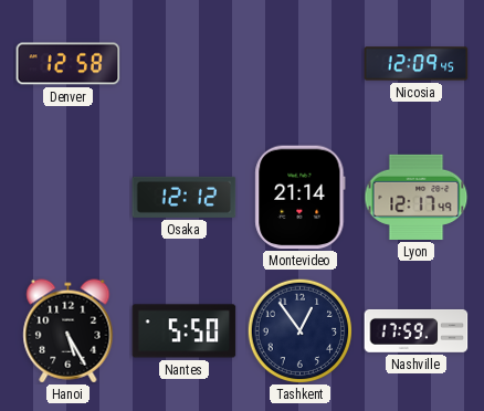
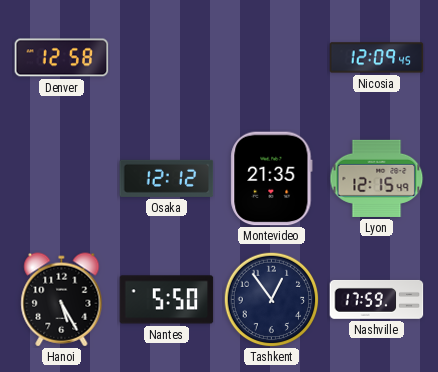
Montevideo: 21:14 -> 21:35
Lyon: 12:17 -> 12:15
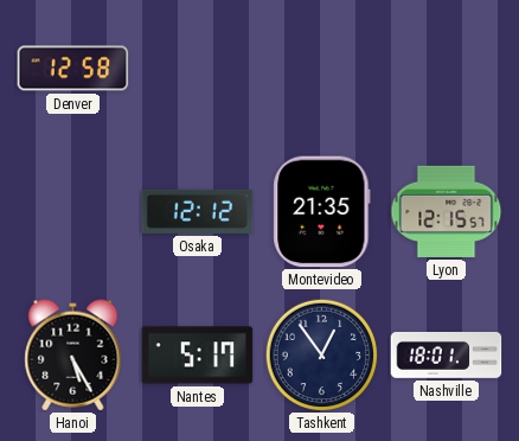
Nicosia: 12:09 -> none
Lyon: 12:15:49 -> 12:15:57
Nantes: 5:50 -> 5:17
Nashville: 17:59 -> 18:01
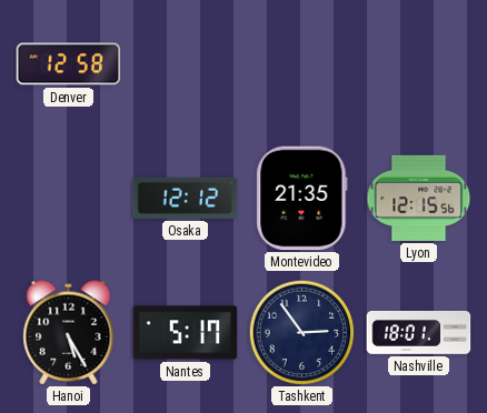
Lyon: 12:15:57 -> 12:15:56
Tashkent: 12:54 -> 2:54
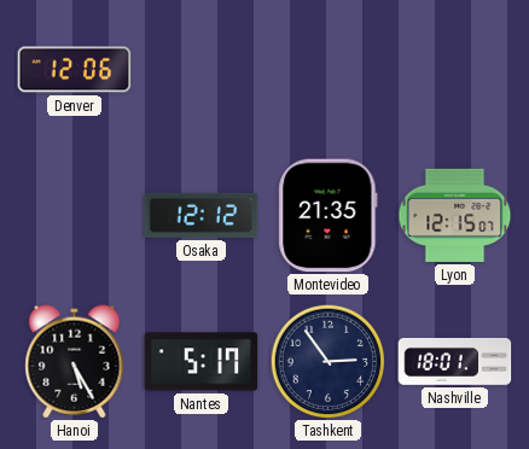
Denver: 12:58 -> 12:06
Lyon: 12:15:56 -> 12:15:07
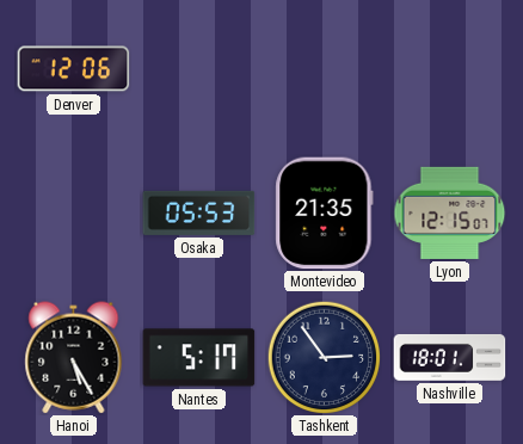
Osaka: 12:12 -> 05:53
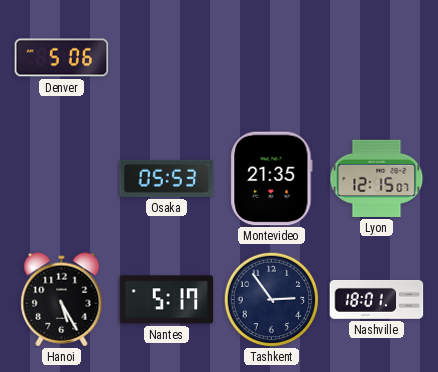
Denver: 12:06 -> 5:06
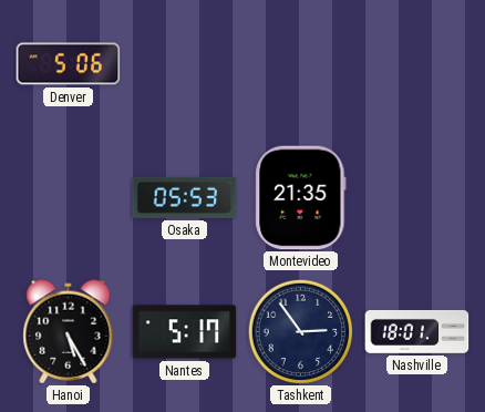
Lyon: 12:15 -> none
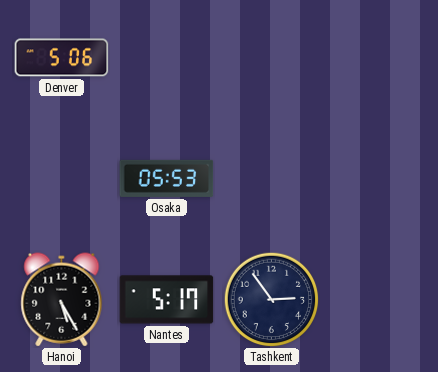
Montevideo: 21:35 -> none
Nashville: 18:01 -> none
